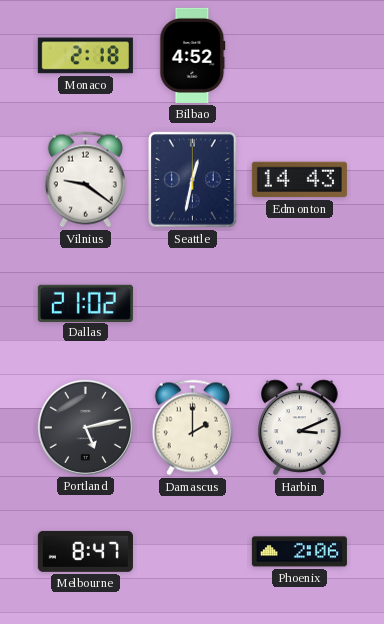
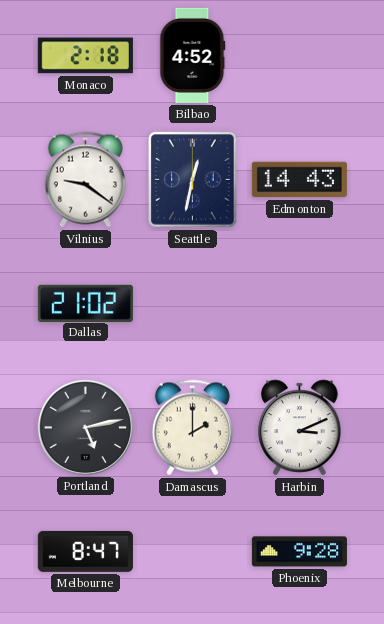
Phoenix: 2:06 -> 9:28
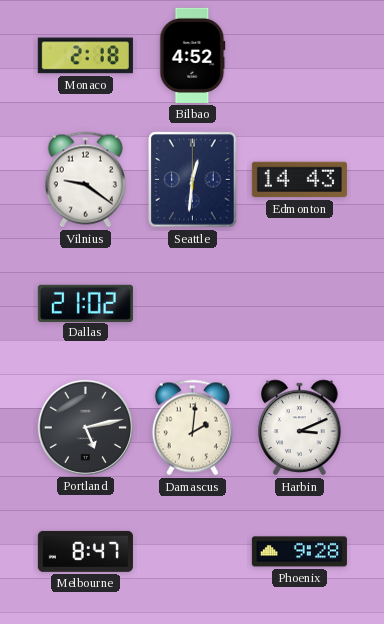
Seattle: 12:32 -> 12:31
Damascus: 2:00 -> 2:01
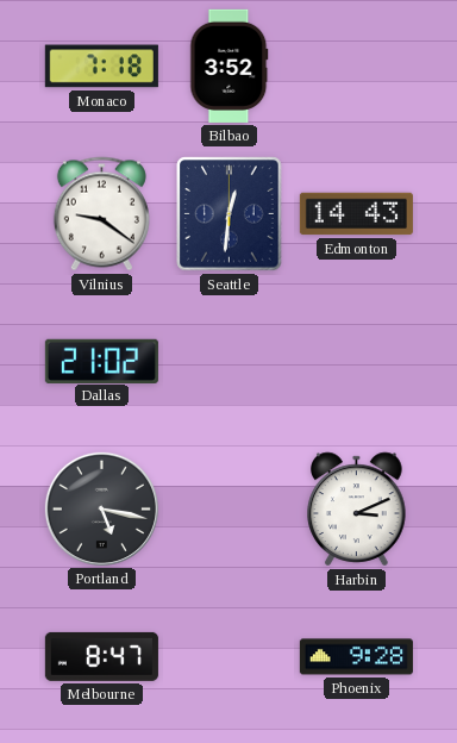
Monaco: 2:18 -> 7:18
Bilbao: 4:52 -> 3:52
Portland: 5:13 -> 5:17
Damascus: 2:01 -> none
